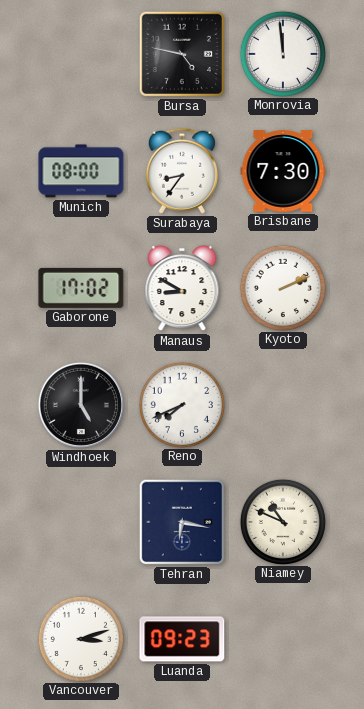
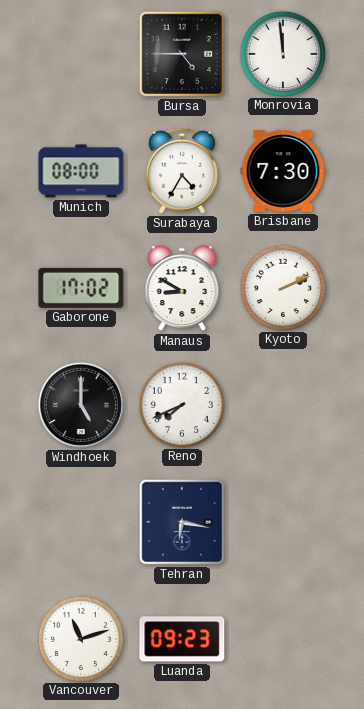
Bursa: 4:47 -> 4:45
Surabaya: 8:36 -> 4:35
Niamey: 10:49 -> none
Vancouver: 3:12 -> 11:12
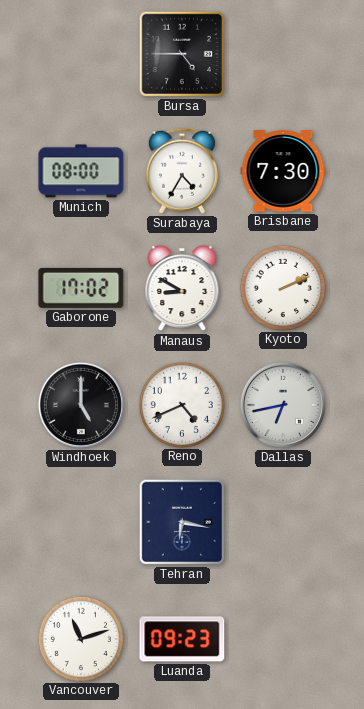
Monrovia: 11:59 -> none
Reno: 7:41 -> 4:41
Dallas: none -> 6:43
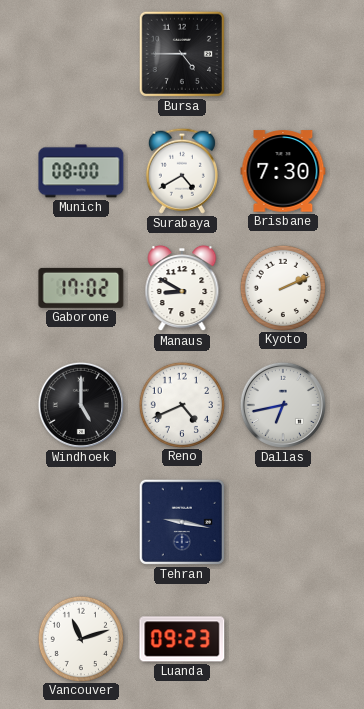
Surabaya: 4:35 -> 4:40
Tehran: 6:17 -> 9:17
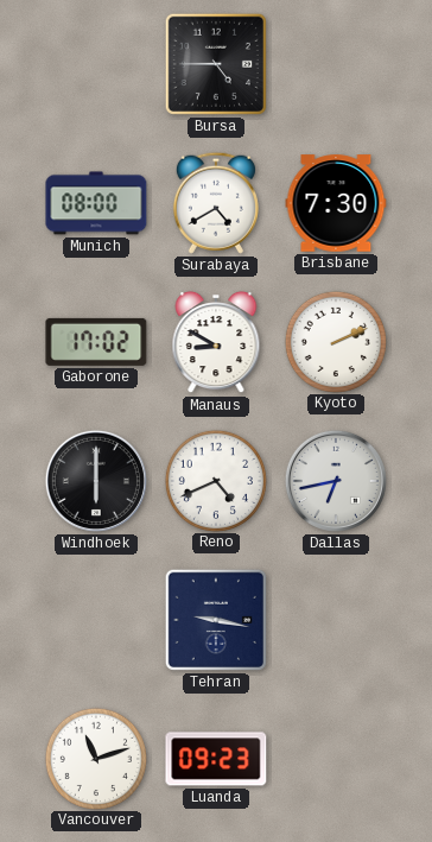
Windhoek: 5:00 -> 6:00
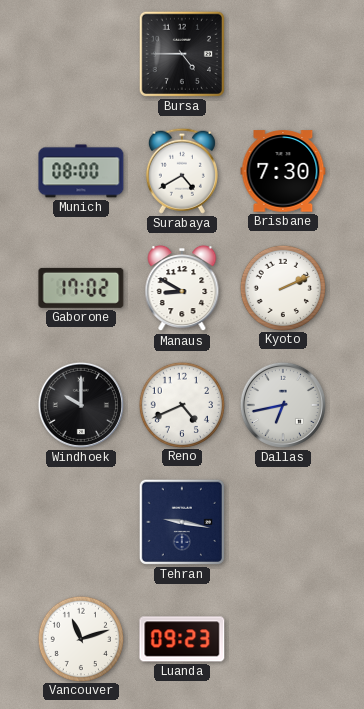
Windhoek: 6:00 -> 10:00
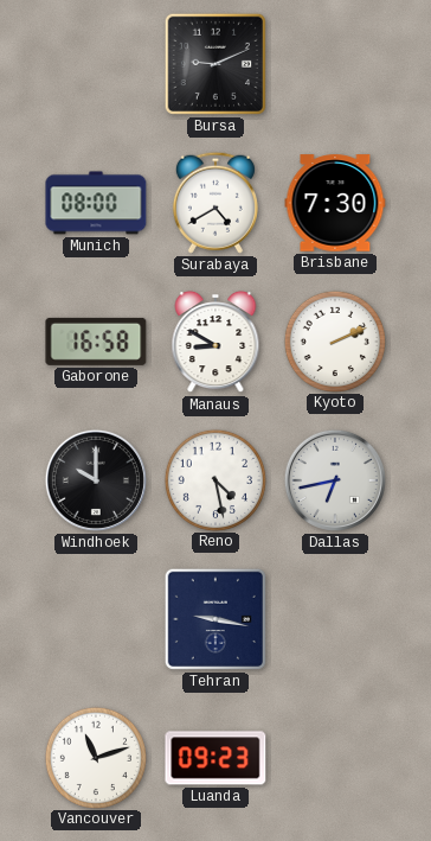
Bursa: 4:45 -> 9:11
Gaborone: 17:02 -> 16:58
Reno: 4:41 -> 4:28
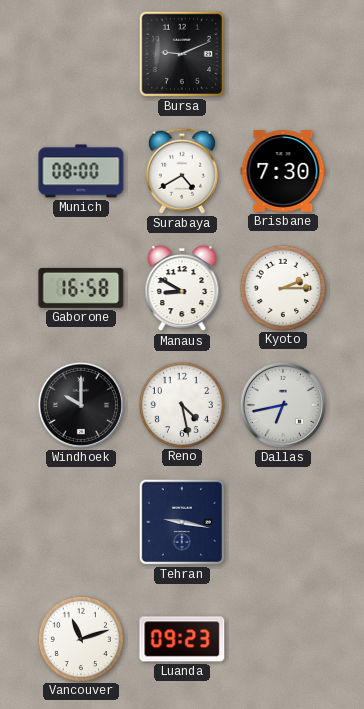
Kyoto: 2:11 -> 2:15
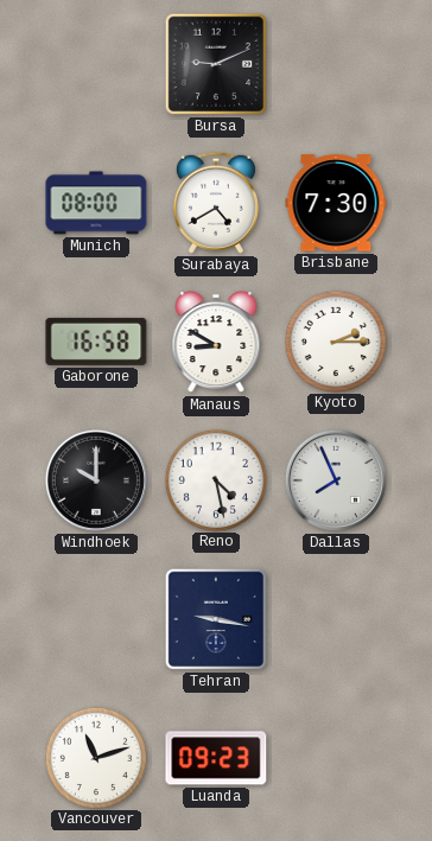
Dallas: 6:43 -> 7:56
